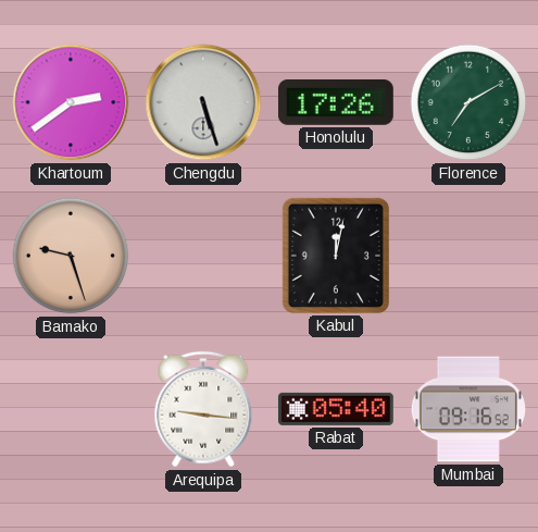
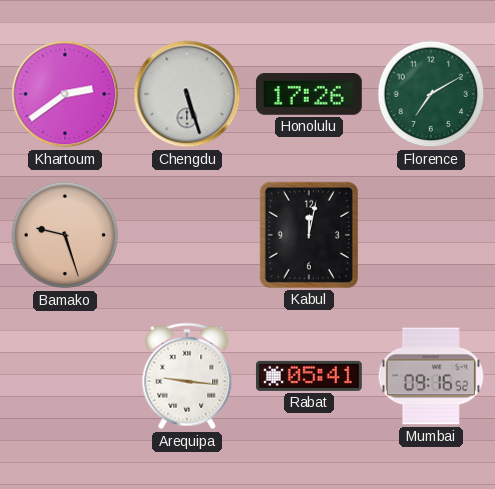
Rabat: 05:40 -> 05:41
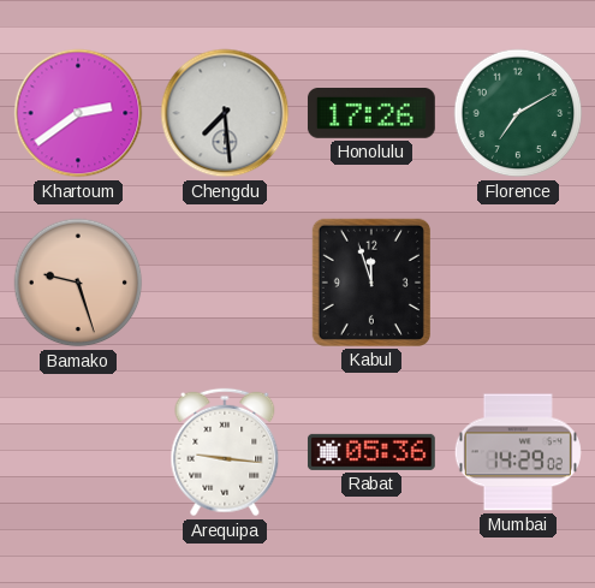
Chengdu: 5:27 -> 7:29
Kabul: 12:02 -> 11:57
Rabat: 05:41 -> 05:36
Mumbai: 09:16 -> 14:29
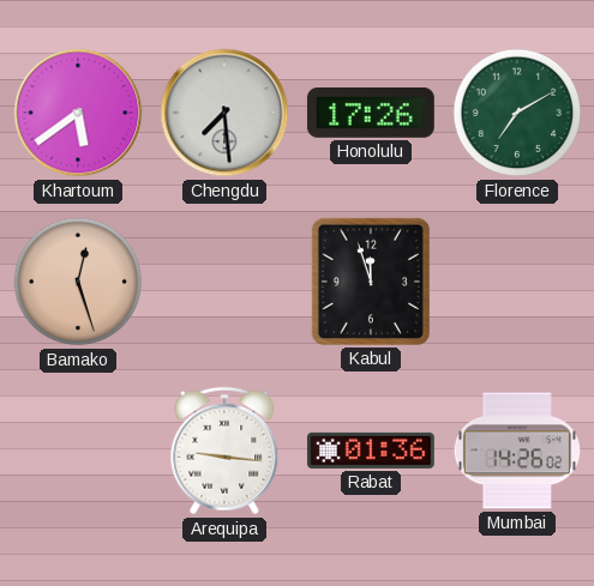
Khartoum: 2:39 -> 5:39
Bamako: 9:27 -> 12:27
Rabat: 05:36 -> 01:36
Mumbai: 14:29 -> 14:26
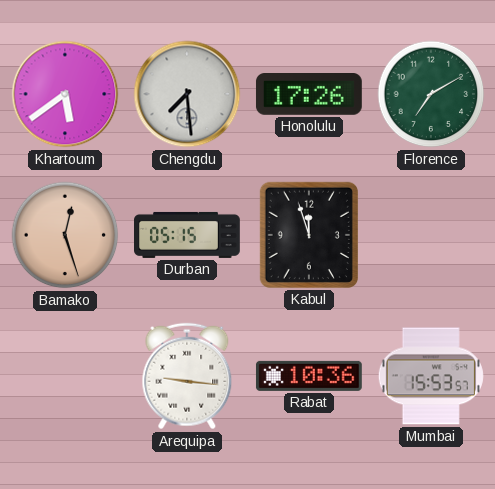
Durban: none -> 05:15
Rabat: 01:36 -> 10:36
Mumbai: 14:26 -> 15:53
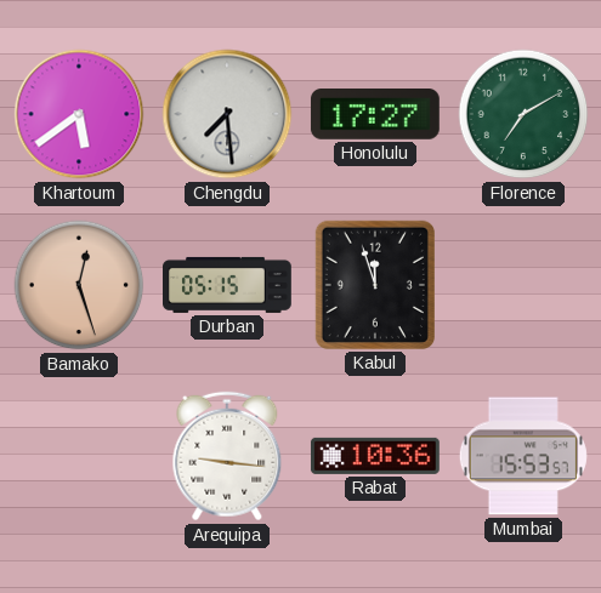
Honolulu: 17:26 -> 17:27
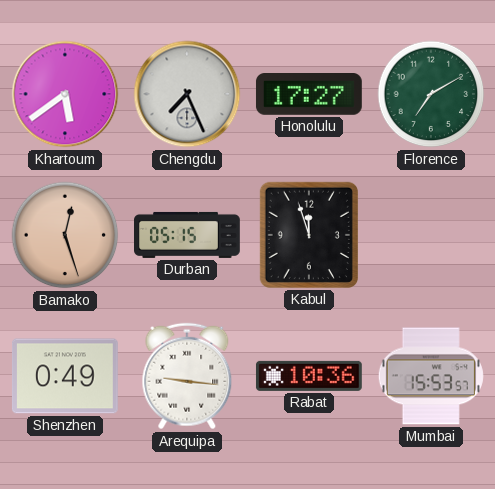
Chengdu: 7:29 -> 7:26
Shenzhen: none -> 0:49
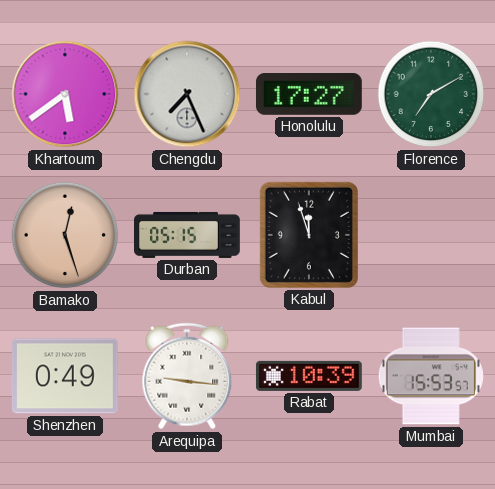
Rabat: 10:36 -> 10:39
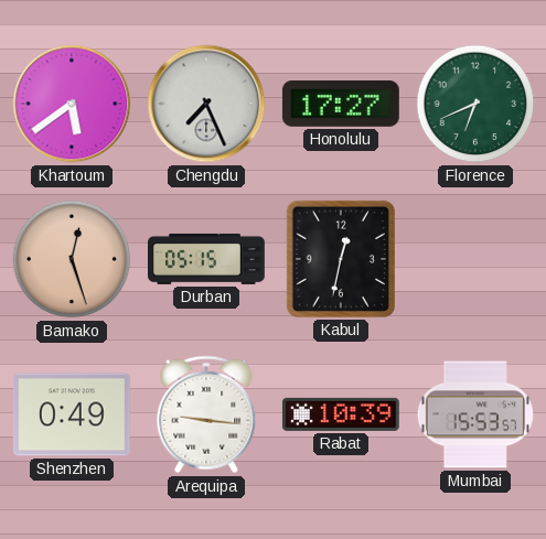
Florence: 7:10 -> 6:41
Kabul: 11:57 -> 12:32
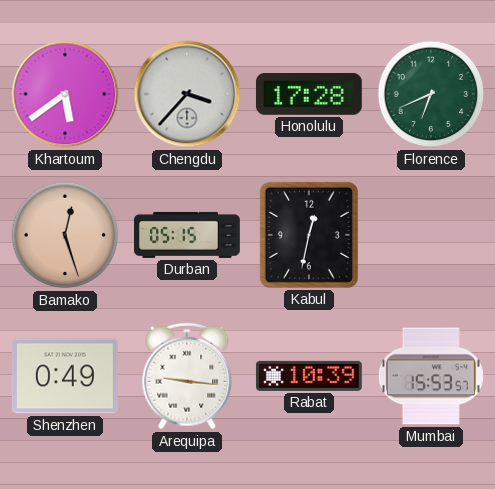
Chengdu: 7:26 -> 3:37
Honolulu: 17:27 -> 17:28
